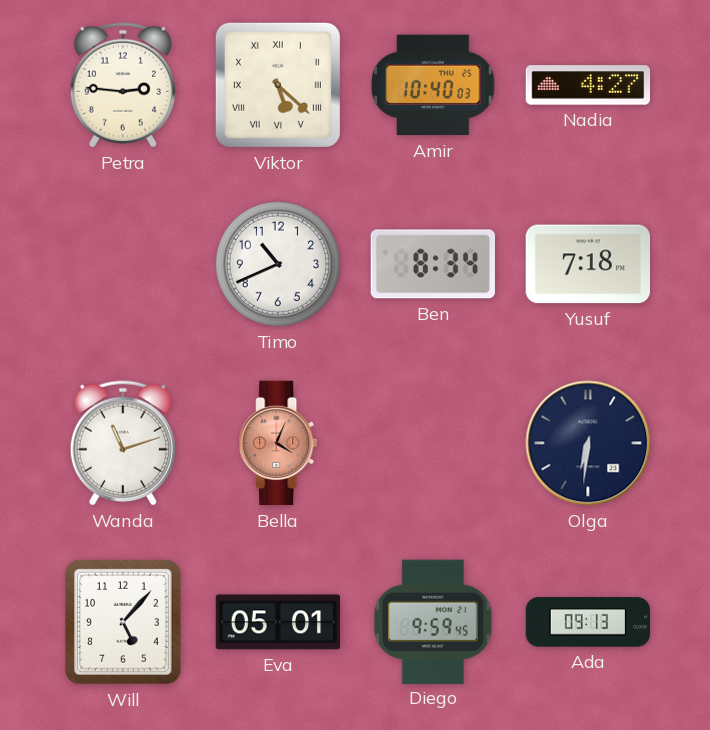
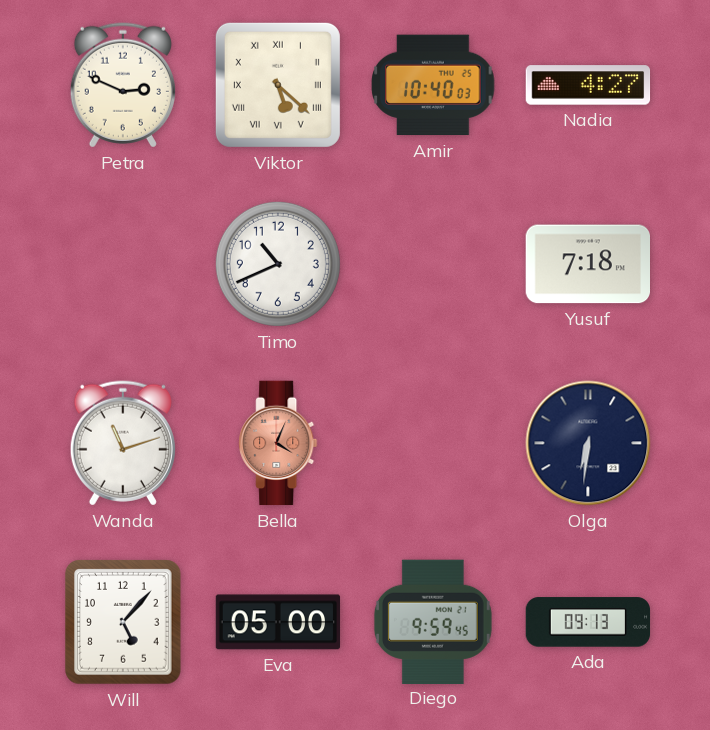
Petra: 2:46 -> 2:49
Ben: 8:34 -> none
Eva: 05:01 -> 05:00
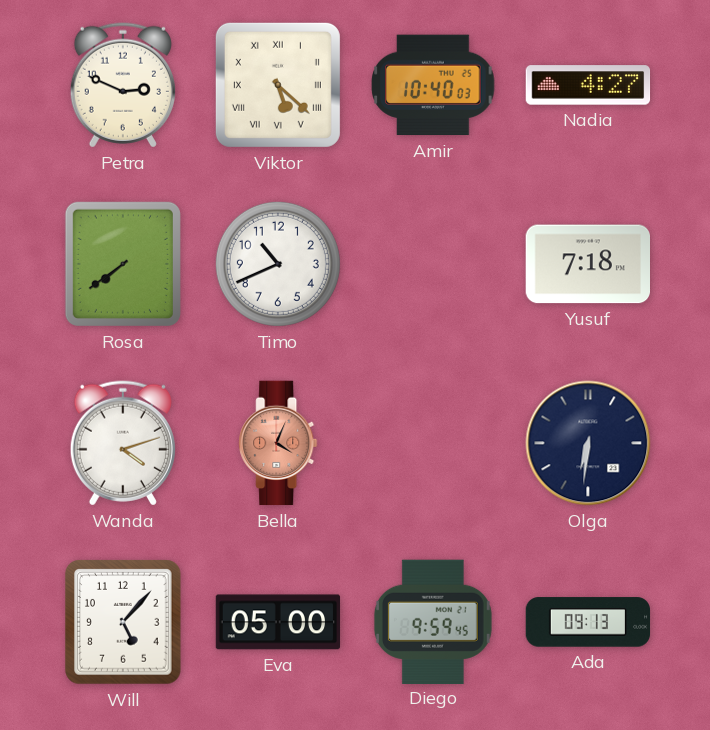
Rosa: none -> 7:39
Wanda: 11:12 -> 4:12
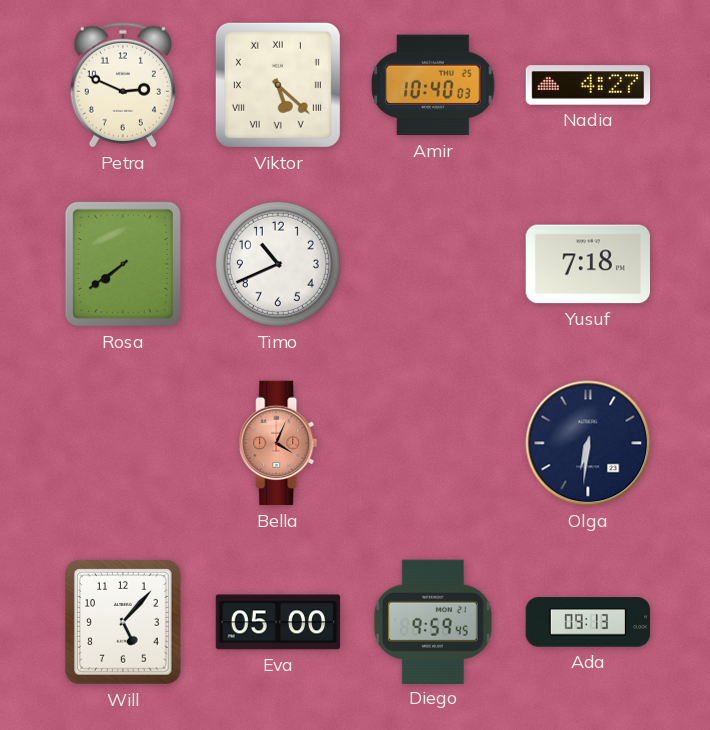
Wanda: 4:12 -> none
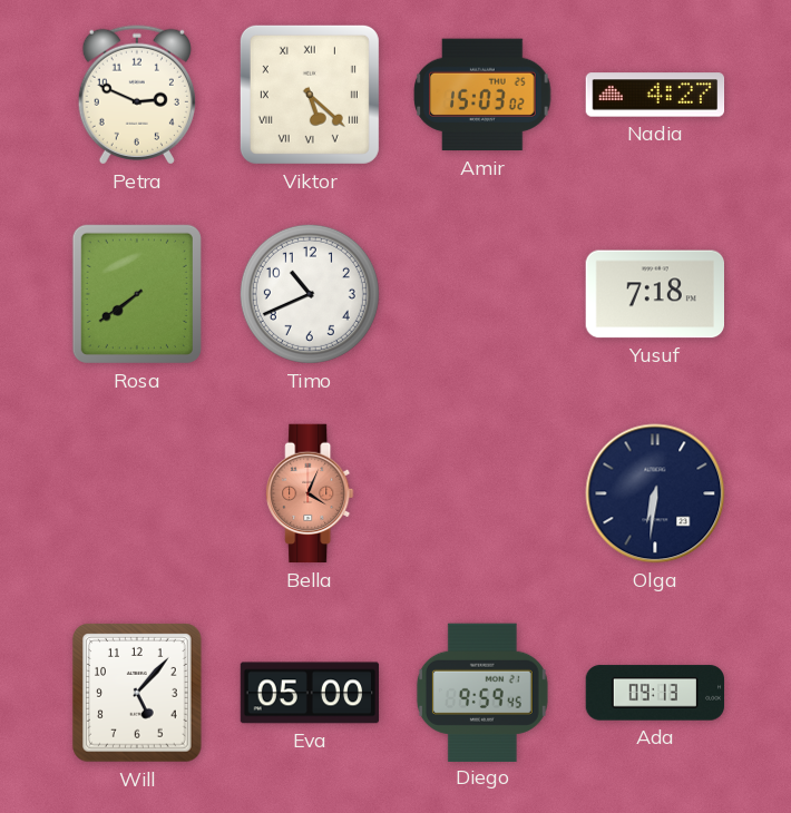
Amir: 10:40 -> 15:03
